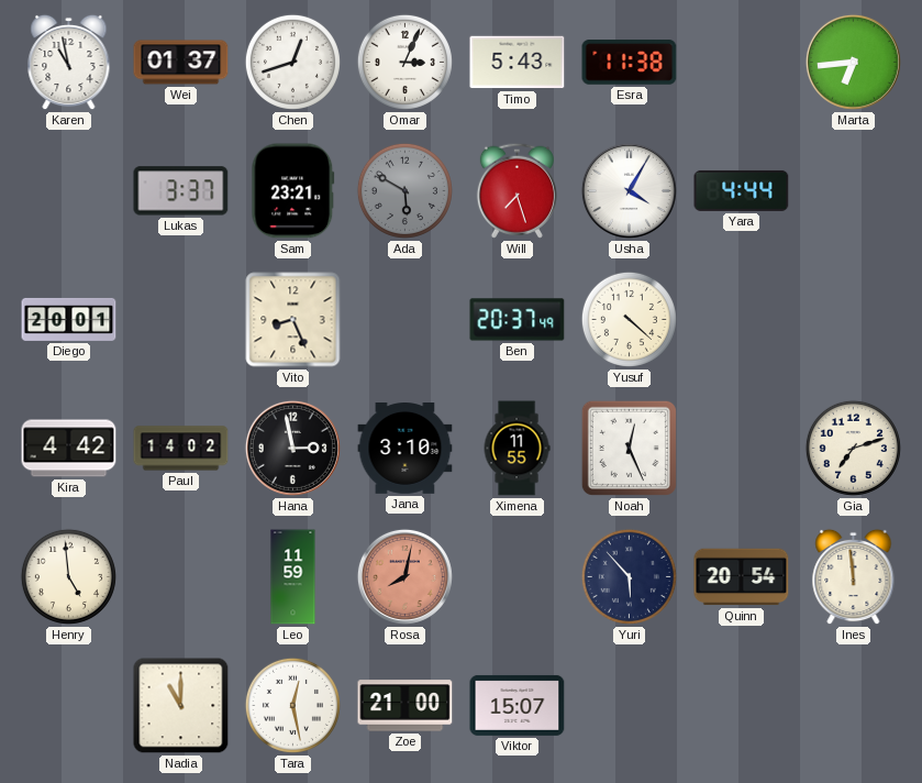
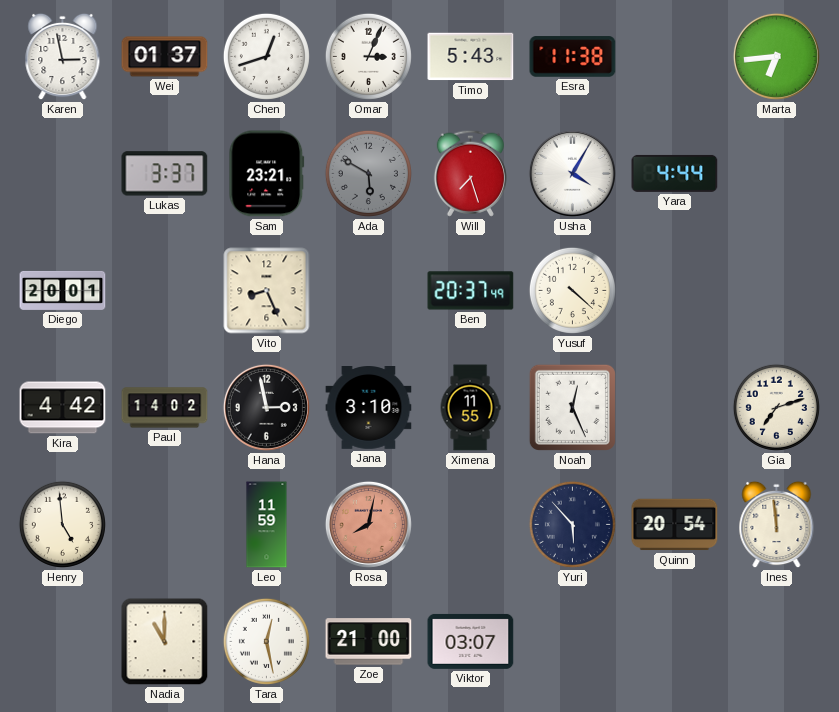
Karen: 10:58 -> 2:58
Viktor: 15:07 -> 03:07
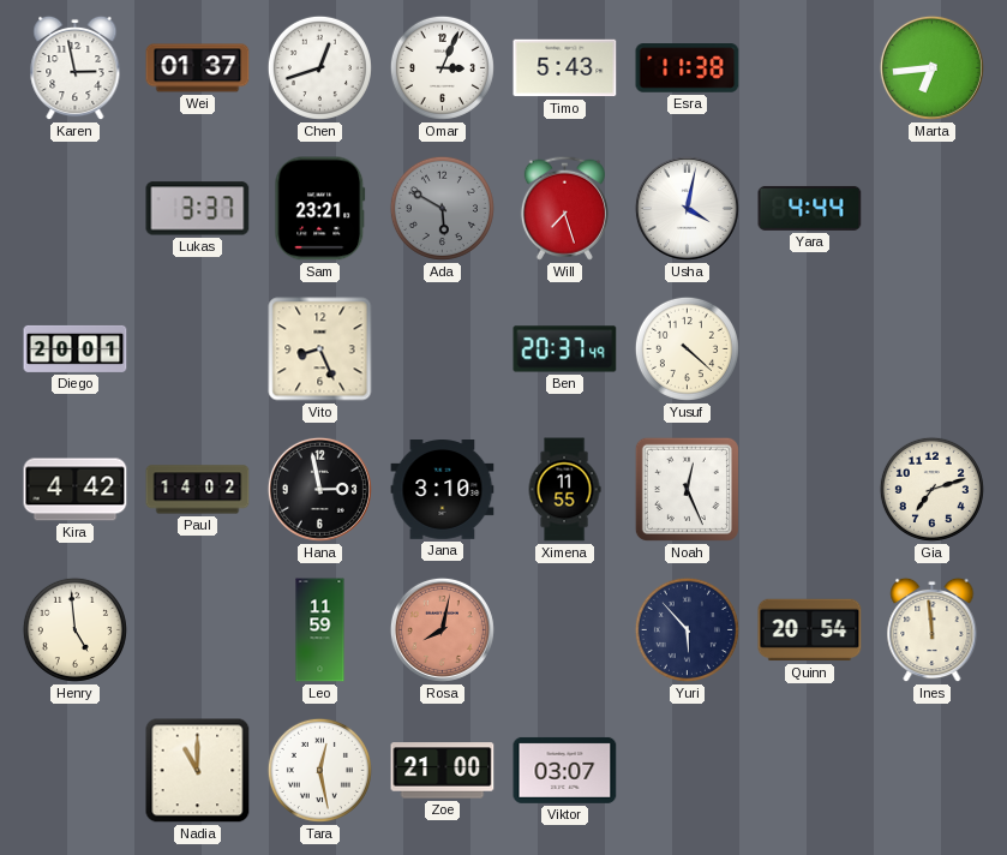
Usha: 4:05 -> 4:02
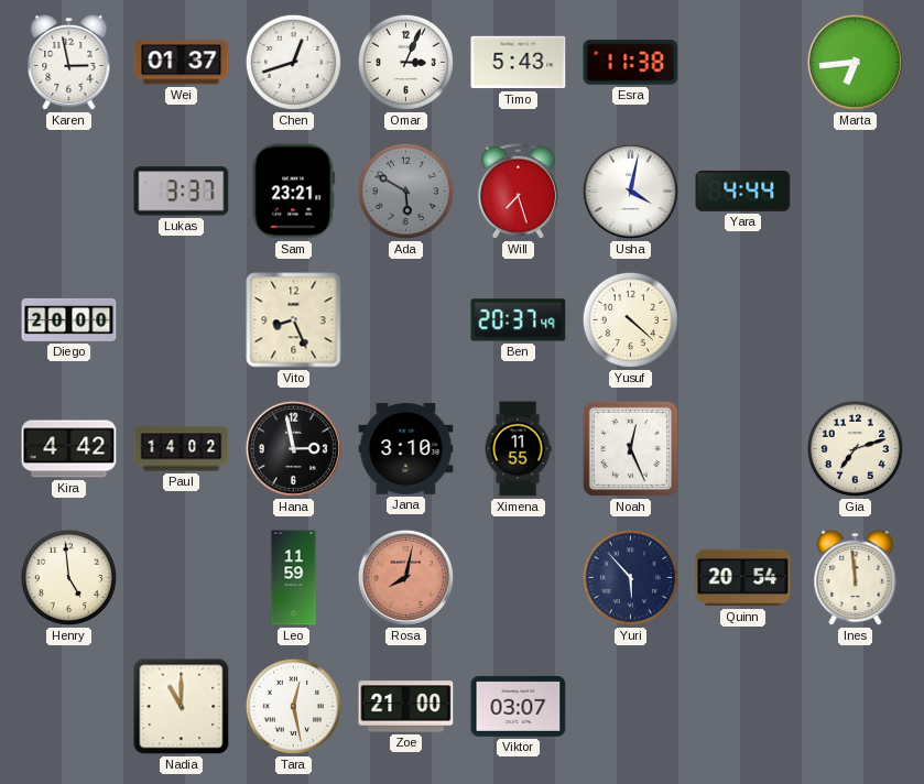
Diego: 20:01 -> 20:00
